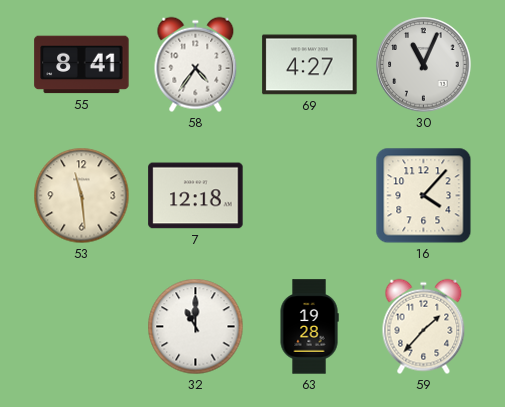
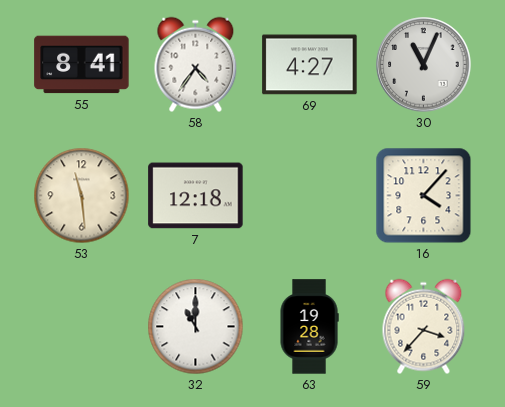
59: 1:37 -> 3:37
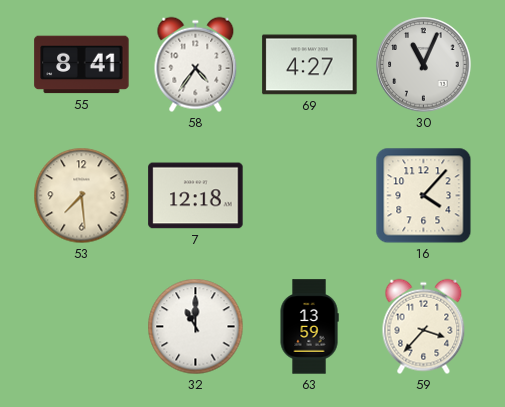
53: 11:29 -> 7:29
63: 19:28 -> 13:59
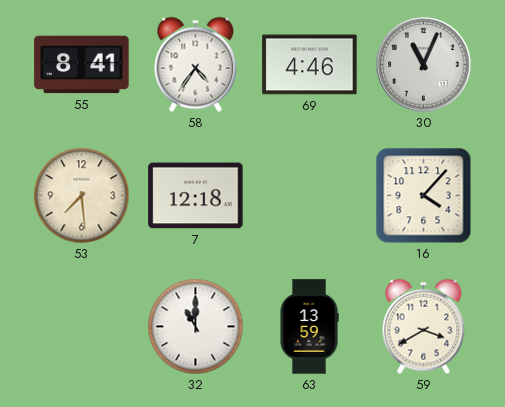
69: 4:27 -> 4:46
59: 3:37 -> 3:40
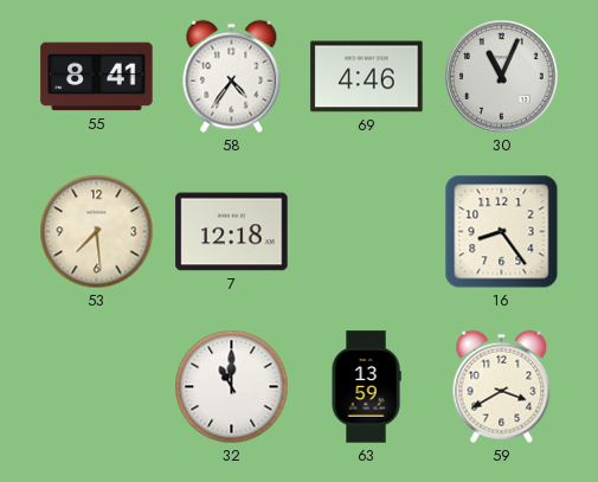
16: 4:07 -> 8:24
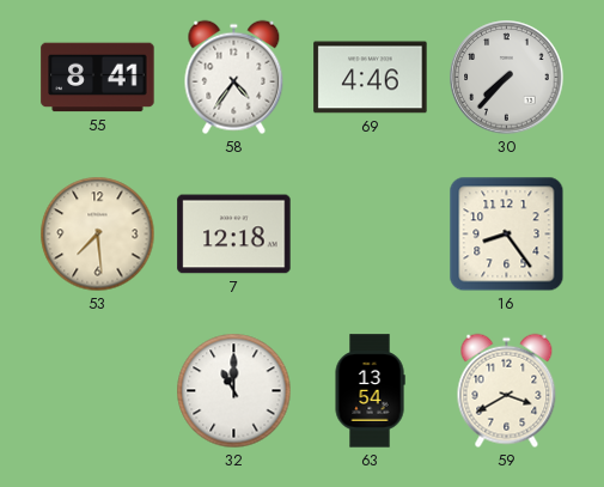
30: 11:04 -> 7:37
63: 13:59 -> 13:54
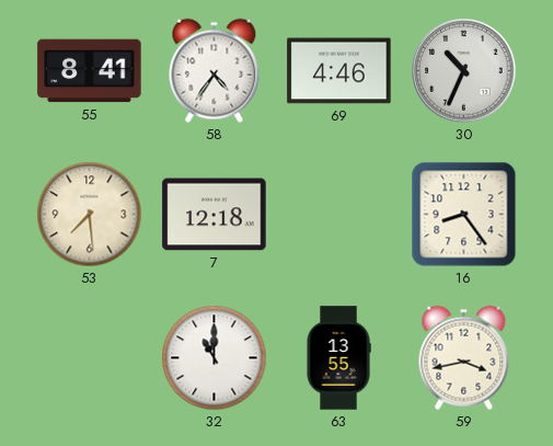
30: 7:37 -> 10:34
63: 13:54 -> 13:55
59: 3:40 -> 3:43
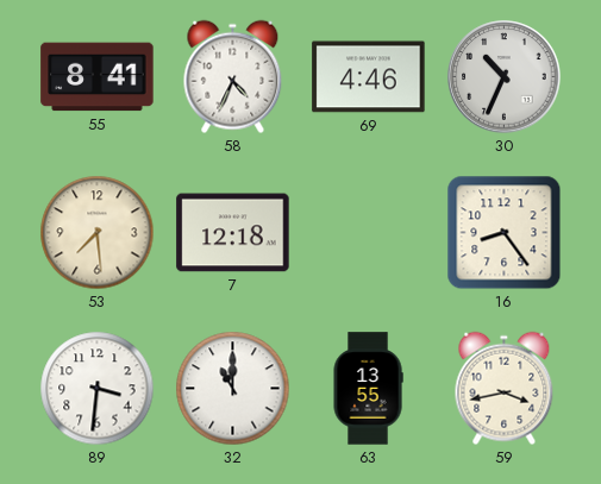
58: 4:36 -> 4:34
89: none -> 3:31
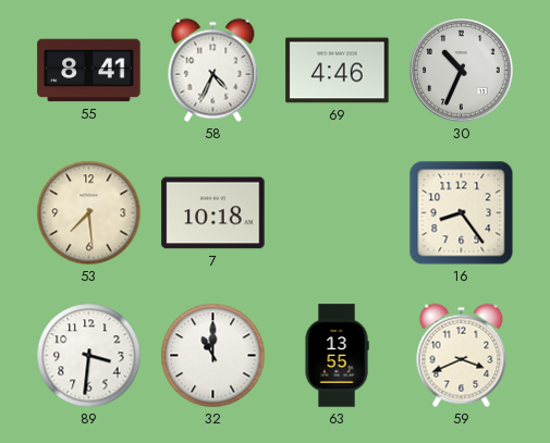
7: 12:18 -> 10:18
59: 3:43 -> 3:41
